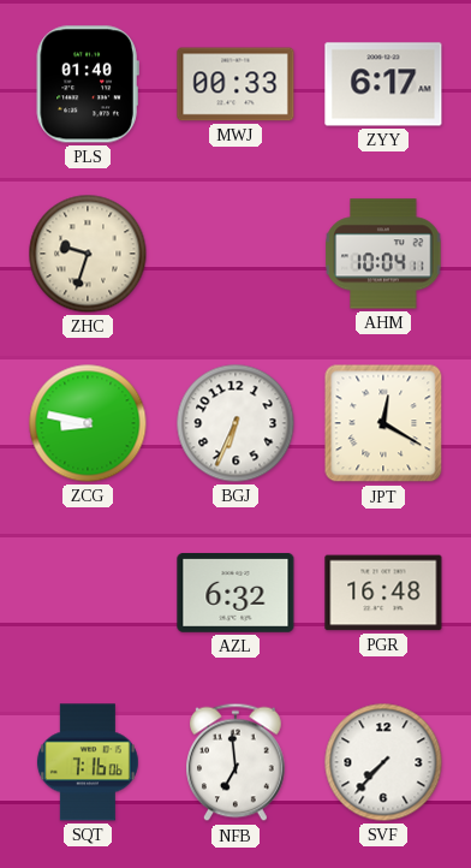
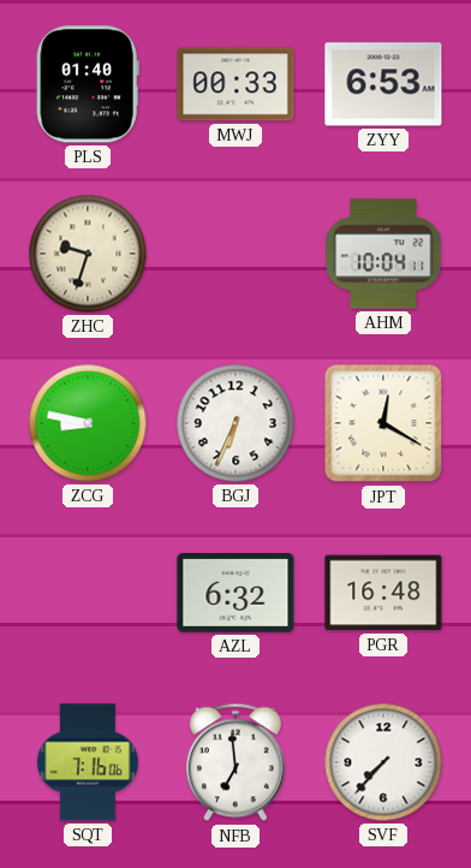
ZYY: 6:17 -> 6:53
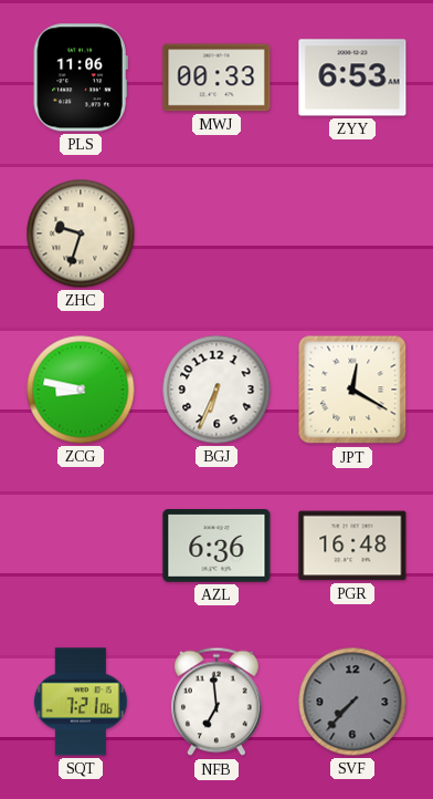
PLS: 01:40 -> 11:06
AHM: 10:04 -> none
AZL: 6:32 -> 6:36
SQT: 7:16 -> 7:21
SVF dial: white -> grey
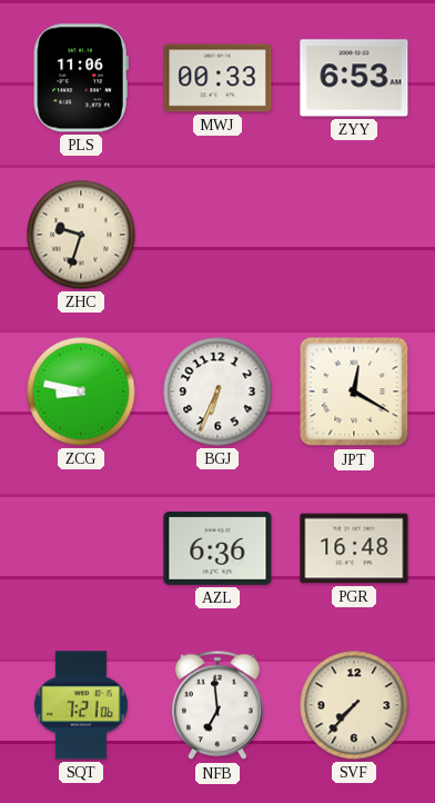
SVF dial: grey -> cream
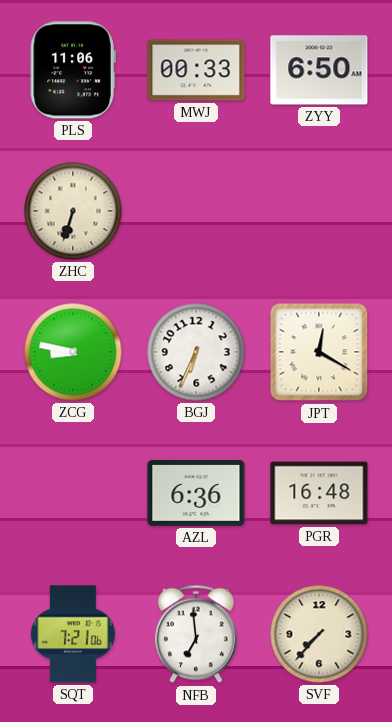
ZYY: 6:53 -> 6:50
ZHC: 9:33 -> 6:33
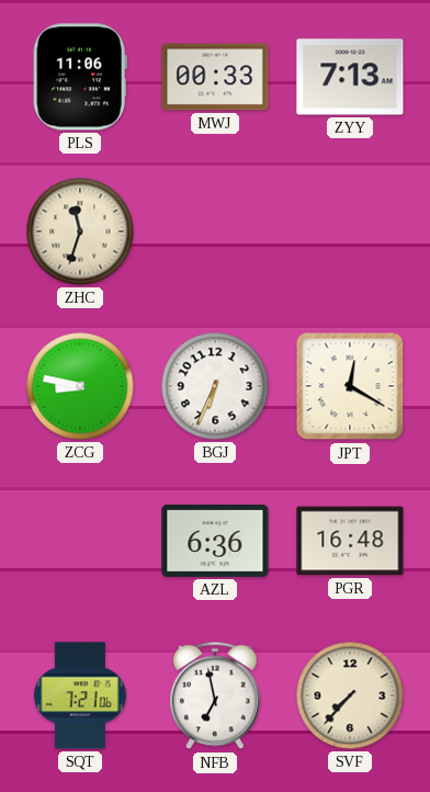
ZYY: 6:50 -> 7:13
ZHC: 6:33 -> 11:33
NFB: 6:59 -> 6:58
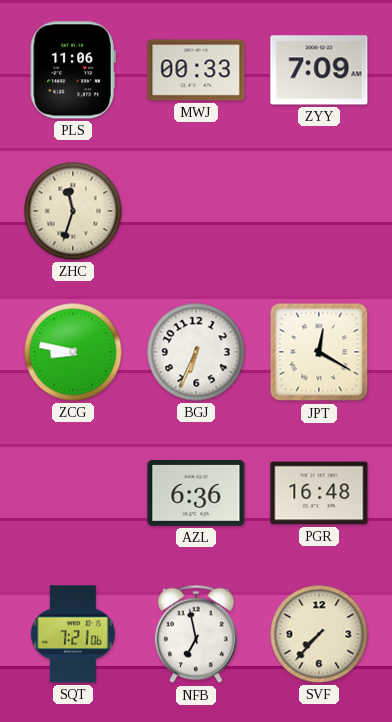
ZYY: 7:13 -> 7:09
